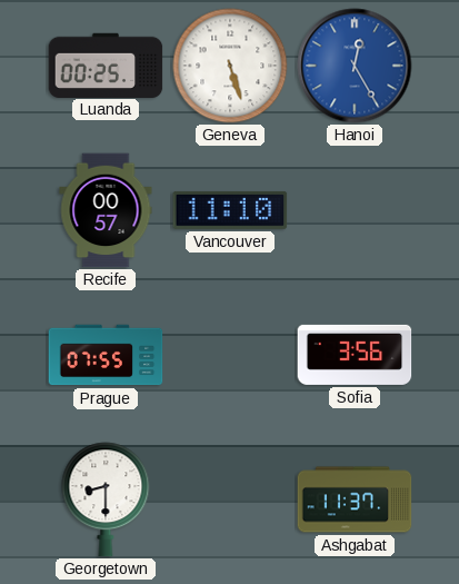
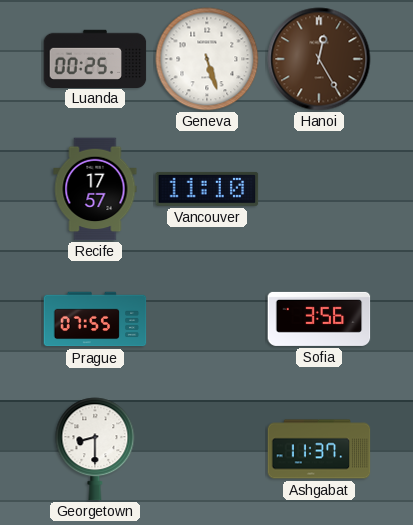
Hanoi dial: blue -> brown
Recife: 00:57 -> 17:57
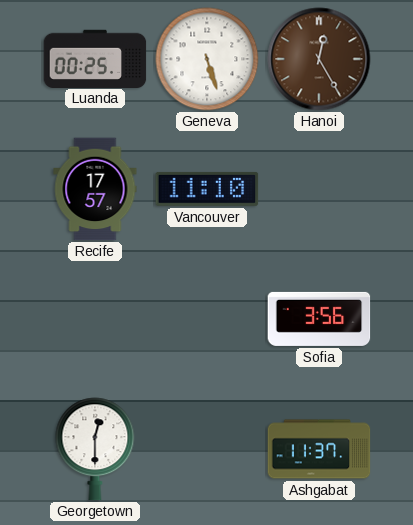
Prague: 07:55 -> none
Georgetown: 8:30 -> 12:30
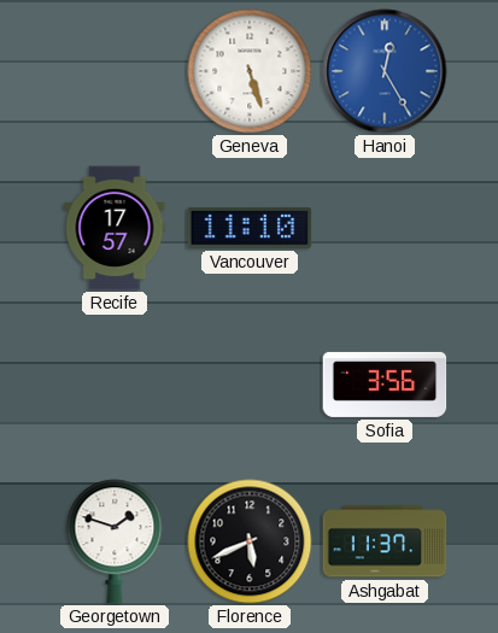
Luanda: 00:25 -> none
Hanoi dial: brown -> blue
Georgetown: 12:30 -> 1:48
Florence: none -> 5:41
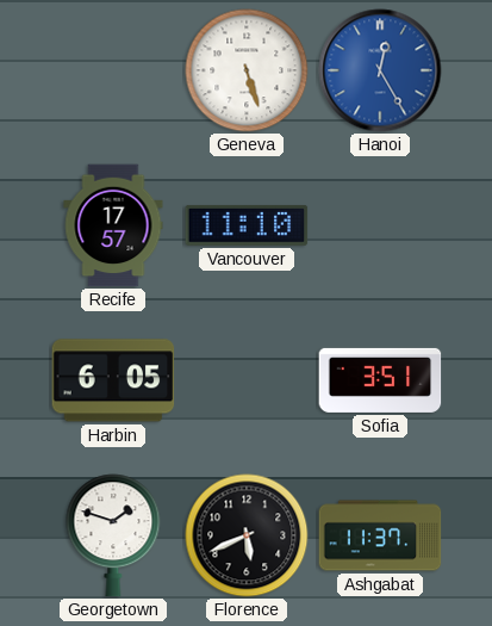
Harbin: none -> 6:05
Sofia: 3:56 -> 3:51
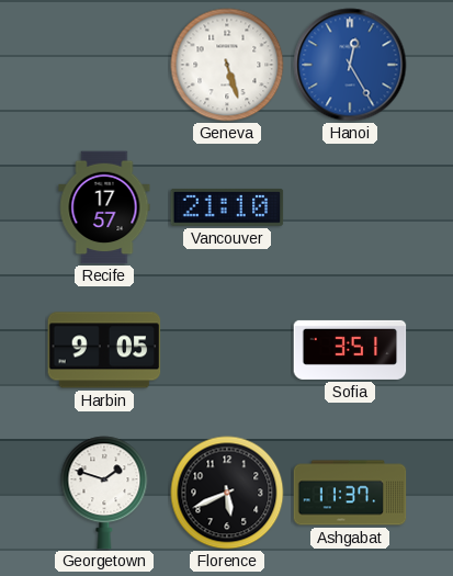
Vancouver: 11:10 -> 21:10
Harbin: 6:05 -> 9:05
